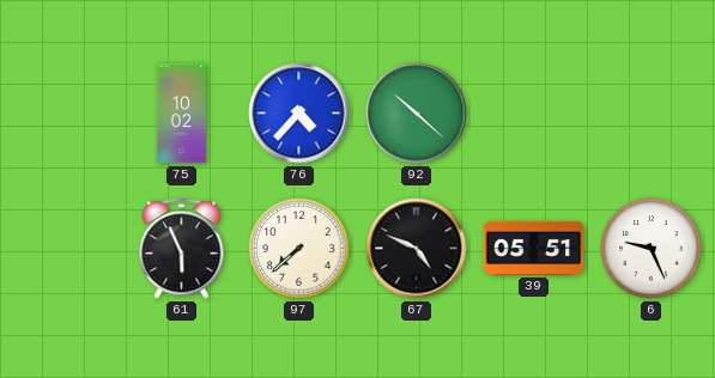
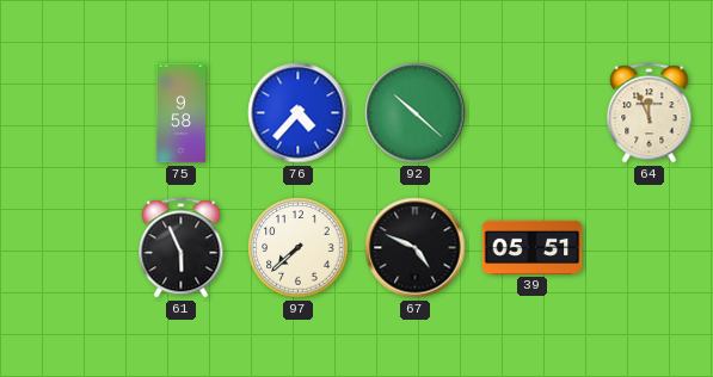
75: 10:02 -> 9:58
64: none -> 11:56
6: 9:26 -> none
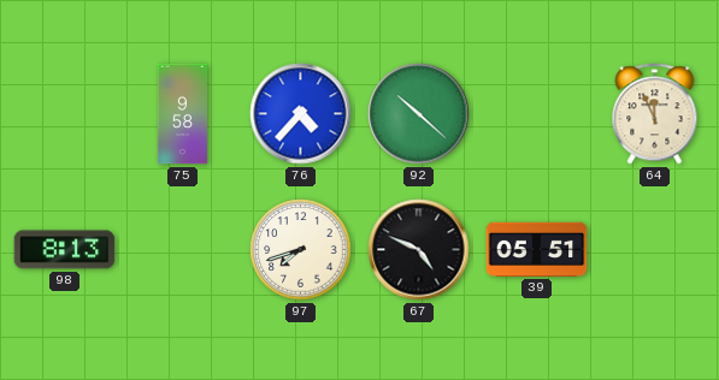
98: none -> 8:13
61: 5:56 -> none
97: 7:38 -> 7:42
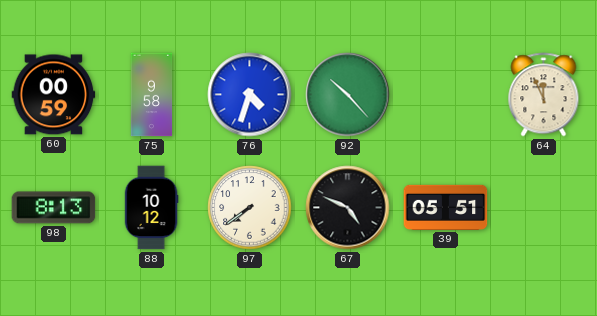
60: none -> 00:59
76: 4:37 -> 4:33
92: 10:22 -> 10:23
88: none -> 10:12
97: 7:42 -> 7:39
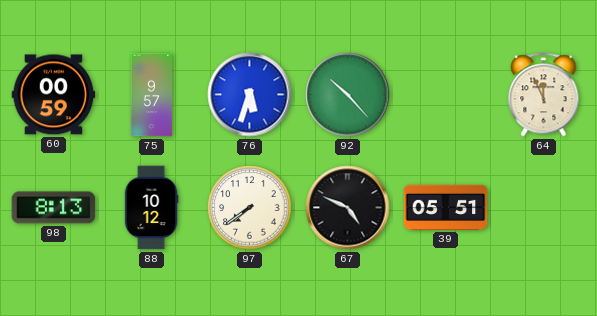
75: 9:58 -> 9:57
76: 4:33 -> 5:33
